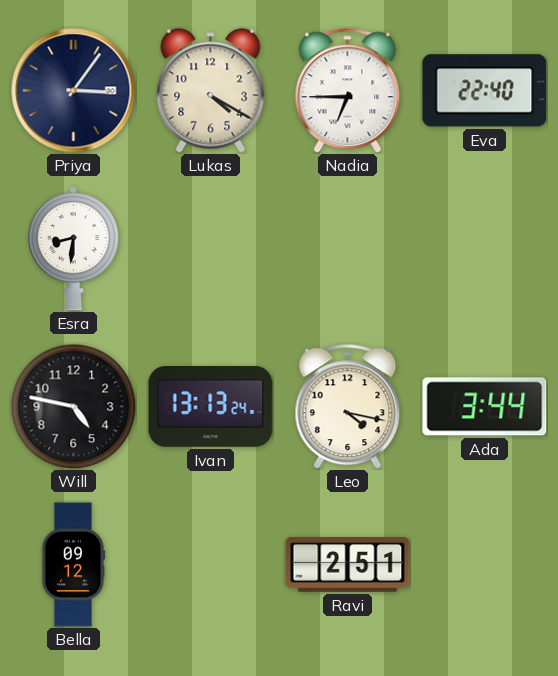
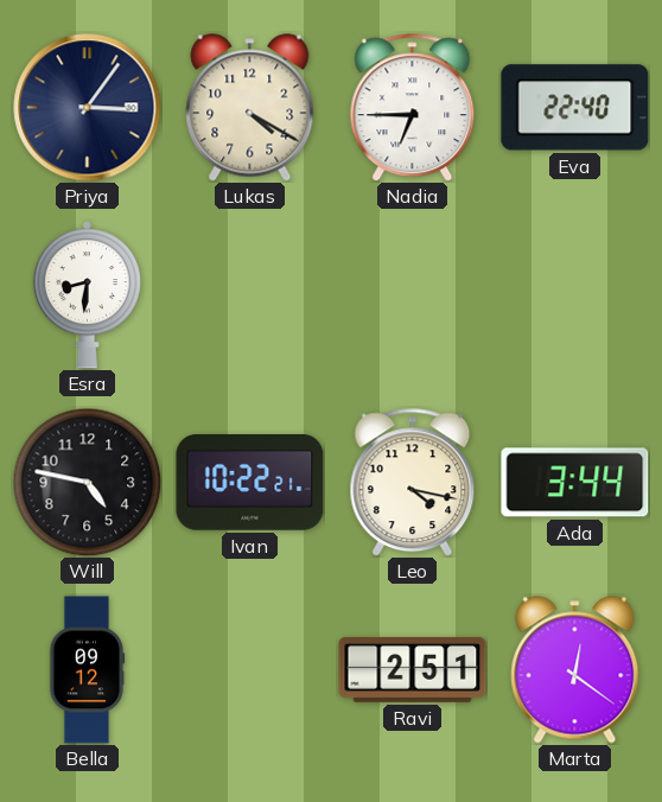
Ivan: 13:13 -> 10:22
Marta: none -> 12:21
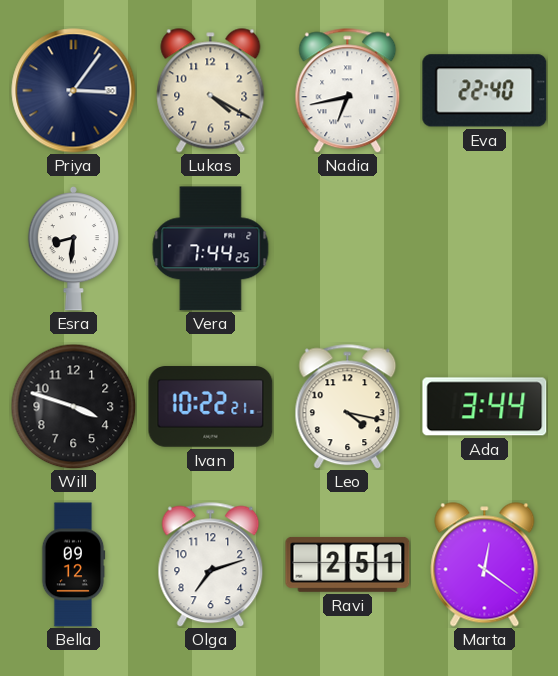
Nadia: 6:45 -> 6:43
Vera: none -> 7:44
Will: 4:47 -> 3:48
Olga: none -> 7:12
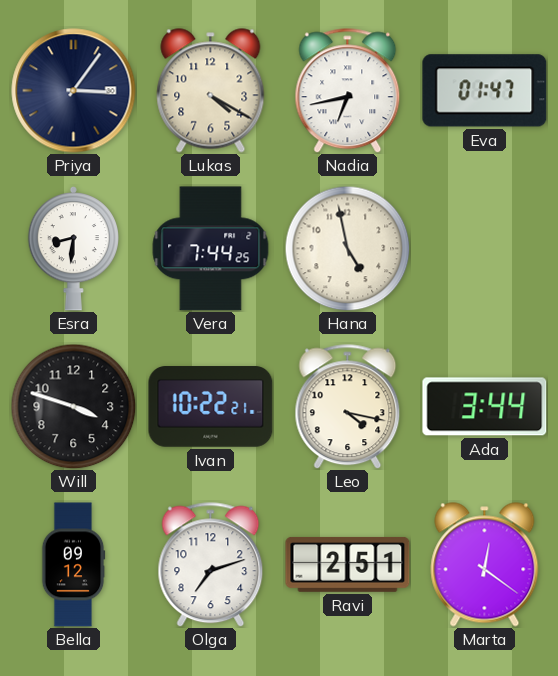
Eva: 22:40 -> 01:47
Hana: none -> 4:58
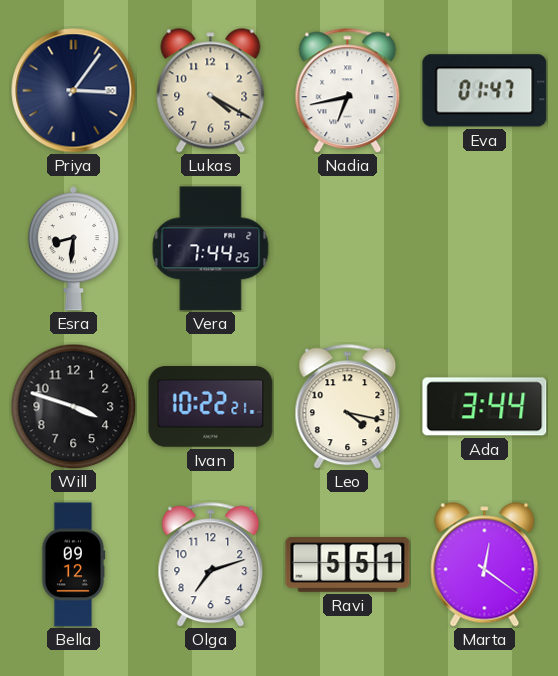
Hana: 4:58 -> none
Ravi: 2:51 -> 5:51
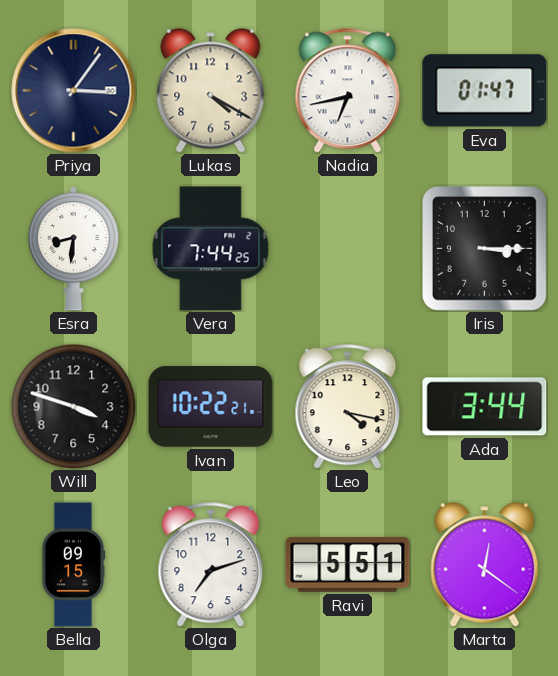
Iris: none -> 3:15
Bella: 09:12 -> 09:15
